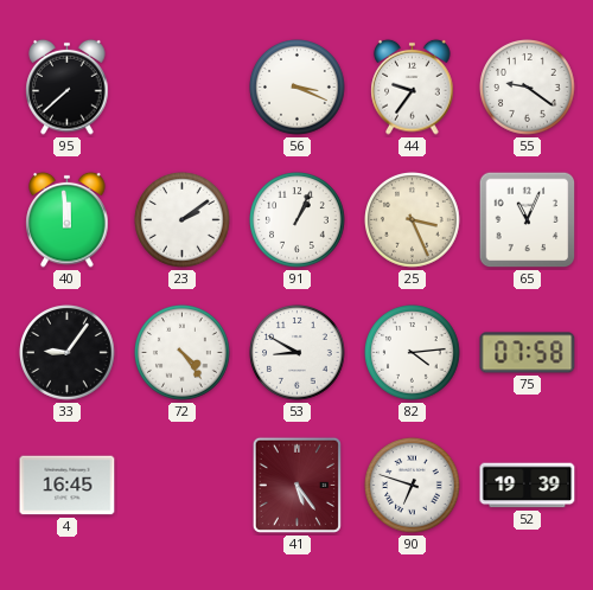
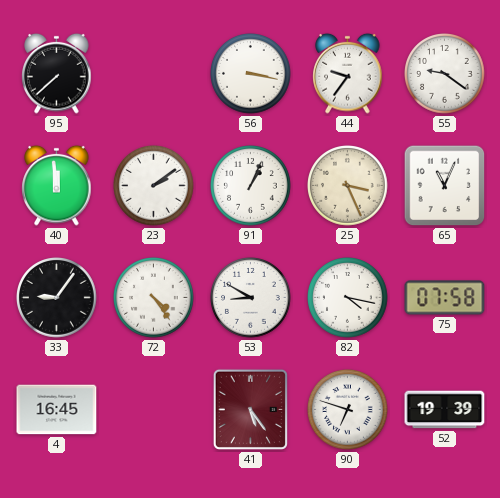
56: 3:19 -> 3:17
82: 4:14 -> 4:17
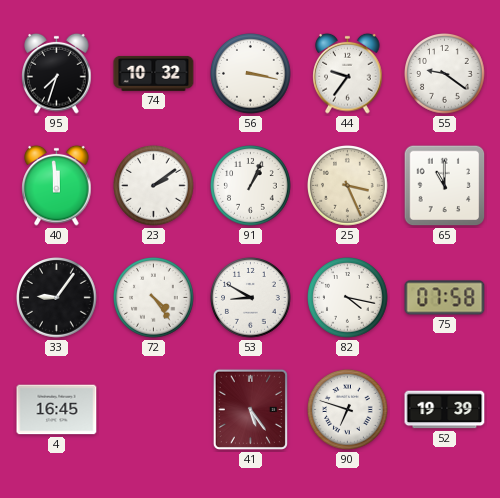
95: 7:38 -> 7:33
74: none -> 10:32
65: 11:04 -> 11:00
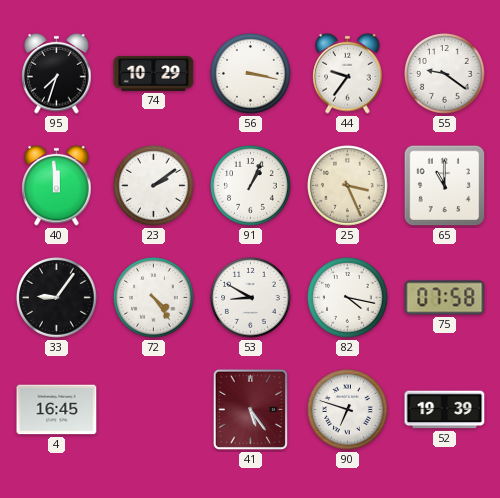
74: 10:32 -> 10:29
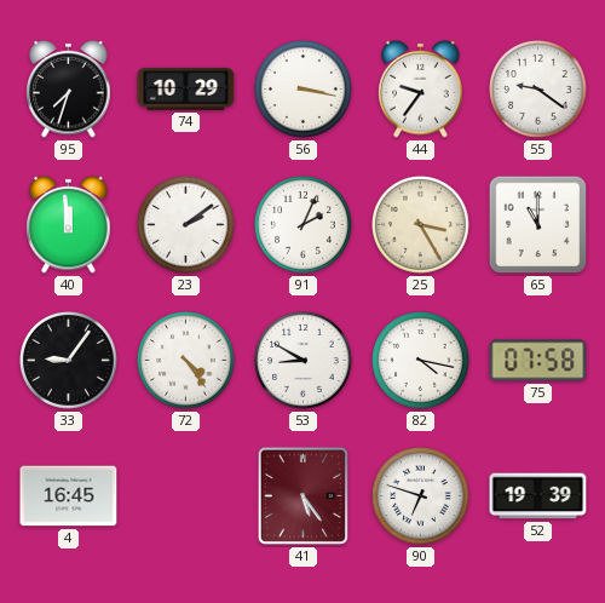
91: 1:04 -> 2:04
25: 3:26 -> 3:25
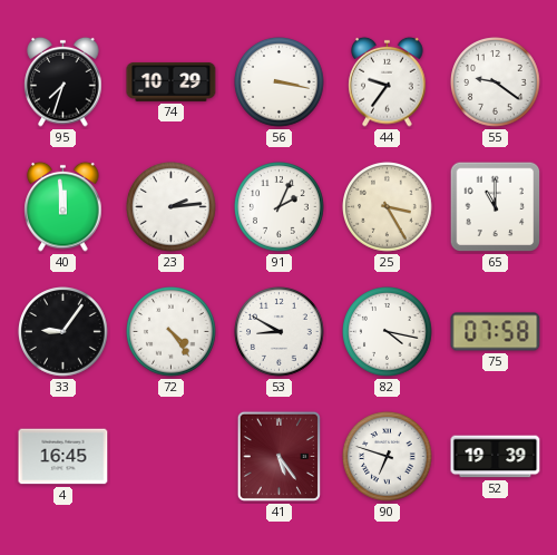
23: 2:09 -> 2:14
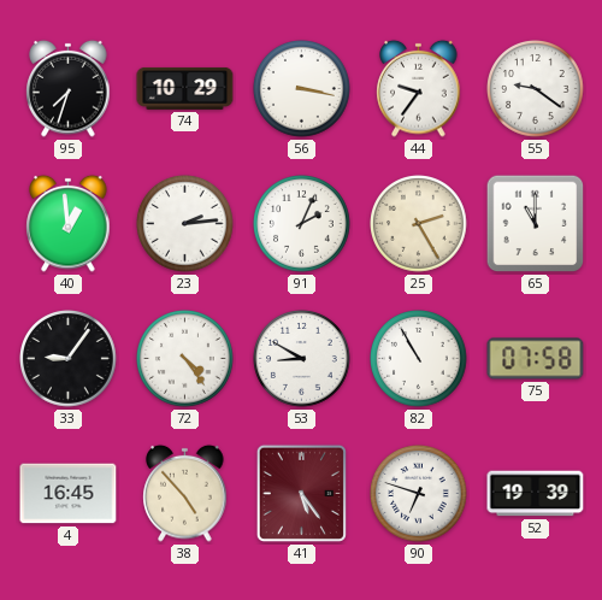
40: 11:59 -> 12:59
25: 3:25 -> 2:25
82: 4:17 -> 10:55
38: none -> 4:53
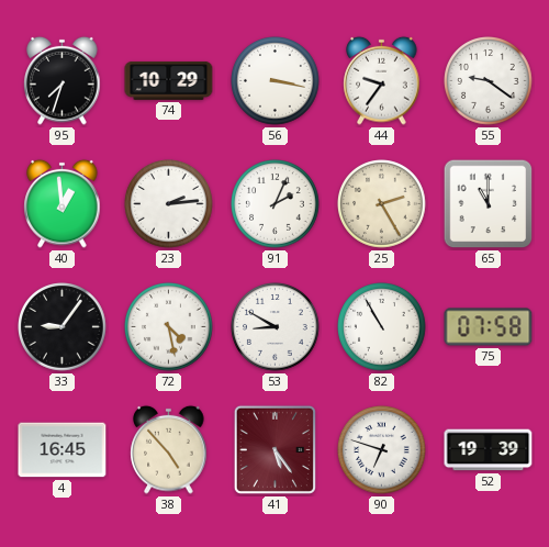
72: 4:24 -> 4:28
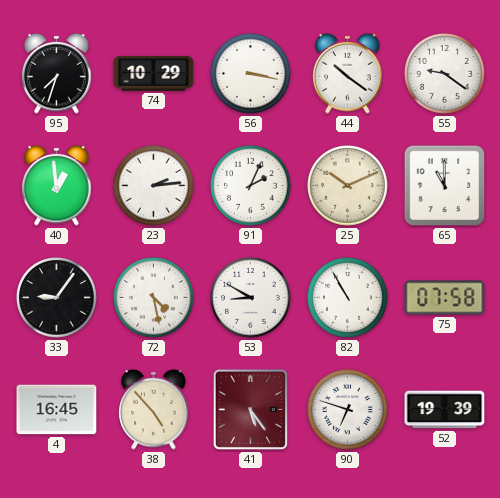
44: 9:36 -> 10:21
25: 2:25 -> 10:11
